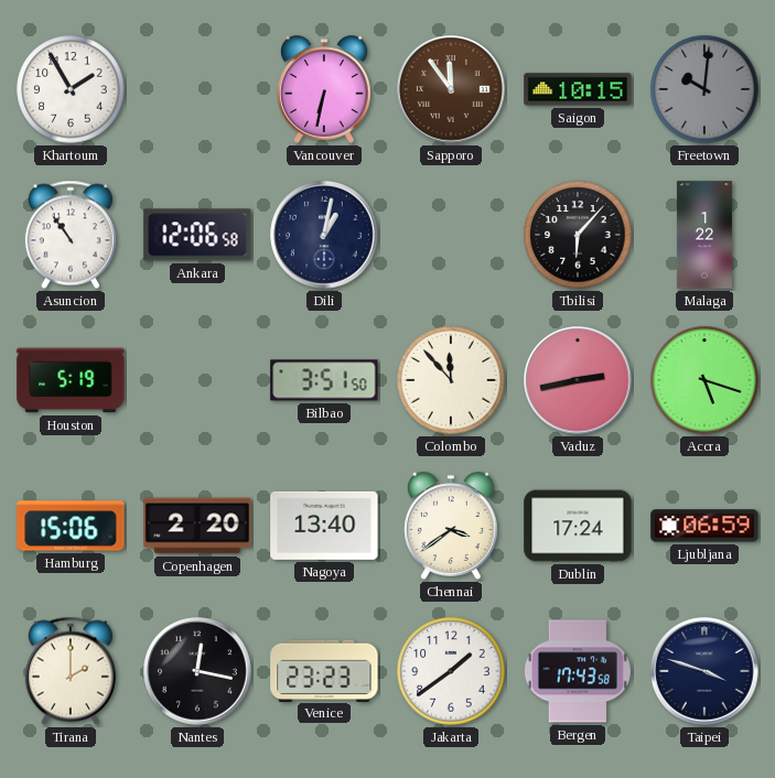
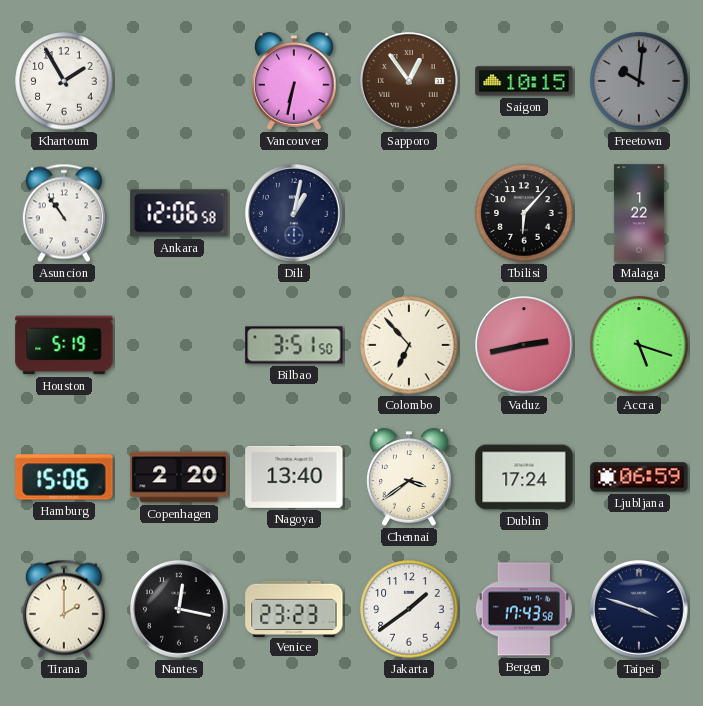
Sapporo: 11:54 -> 12:54
Colombo: 11:53 -> 6:53
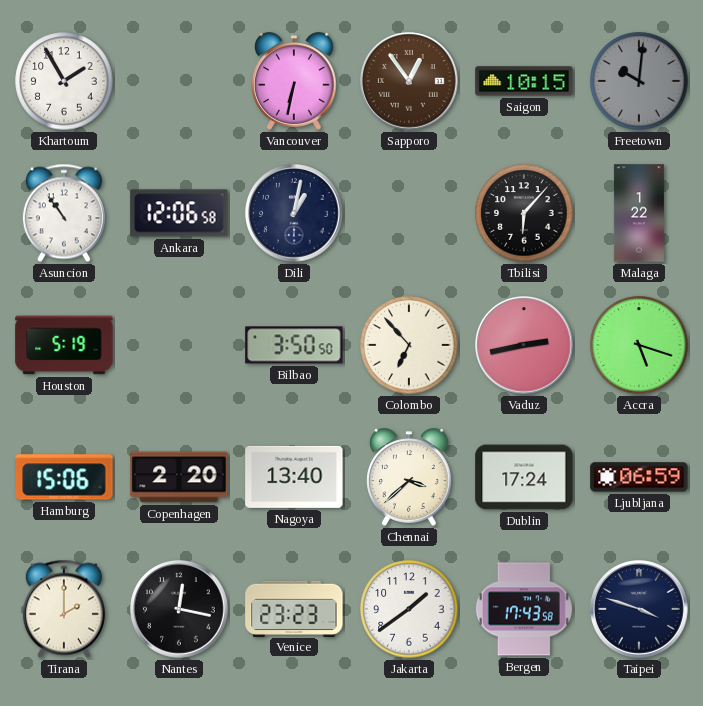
Bilbao: 3:51 -> 3:50
Chennai: 3:39 -> 3:38
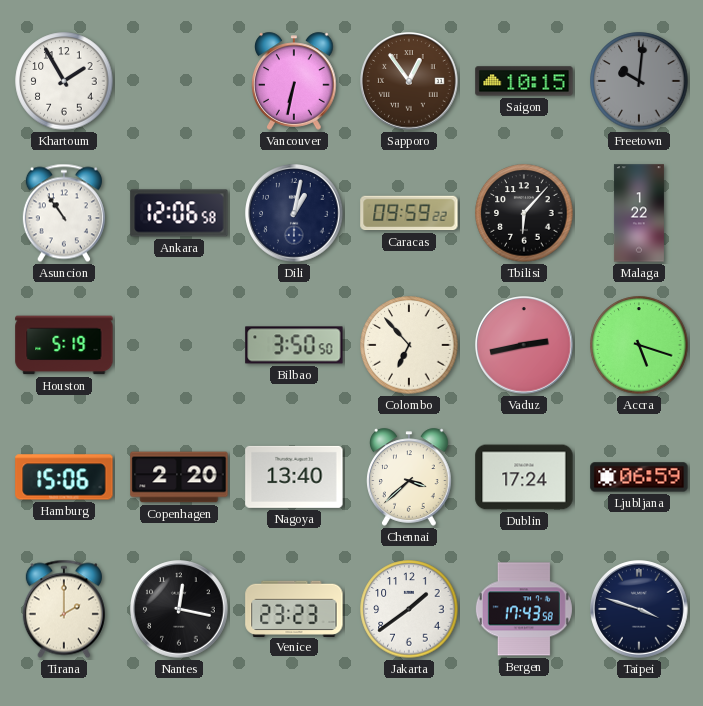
Caracas: none -> 09:59
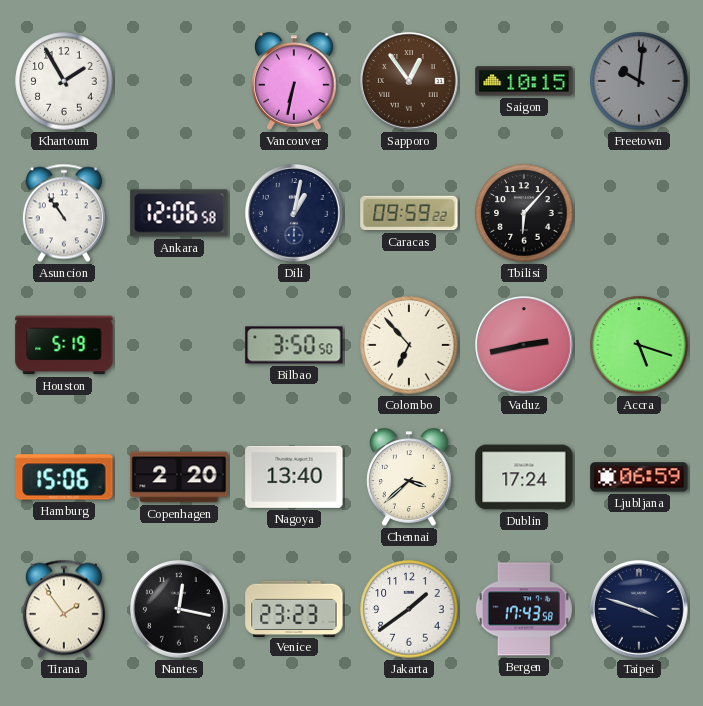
Malaga: 1:22 -> none
Tirana: 2:00 -> 1:54
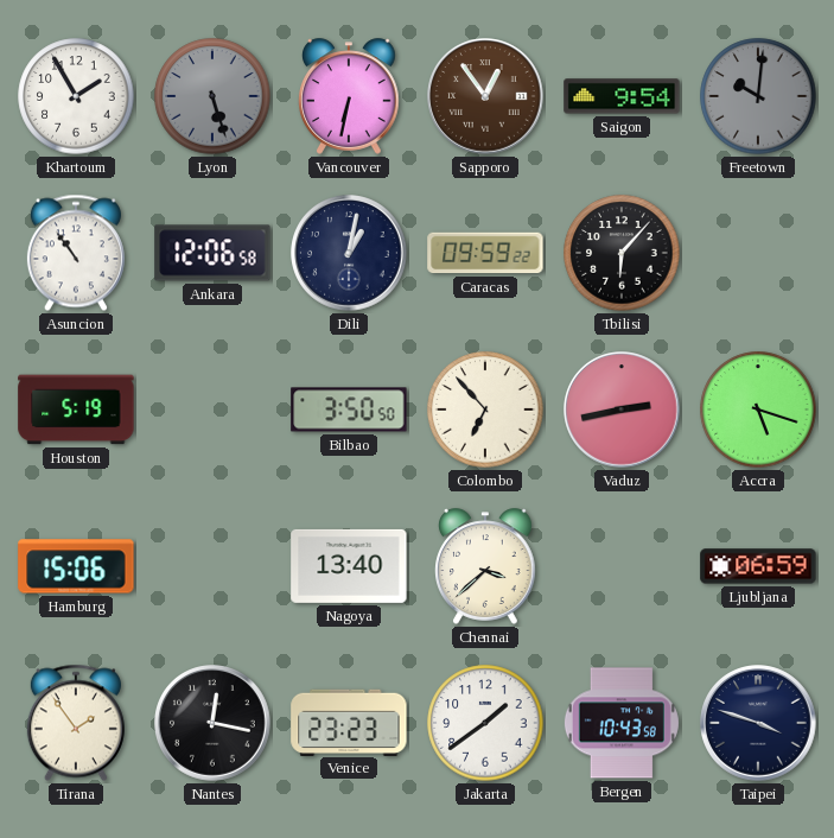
Lyon: none -> 5:27
Saigon: 10:15 -> 9:54
Copenhagen: 2:20 -> none
Dublin: 17:24 -> none
Bergen: 17:43 -> 10:43
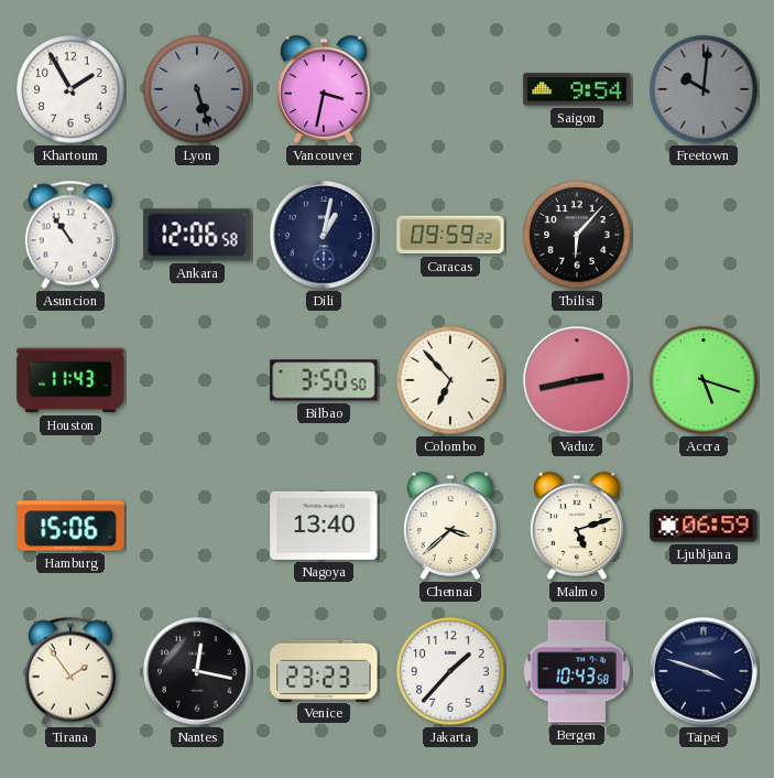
Vancouver: 6:32 -> 3:32
Sapporo: 12:54 -> none
Houston: 5:19 -> 11:43
Malmo: none -> 5:12
Jakarta: 1:39 -> 1:37
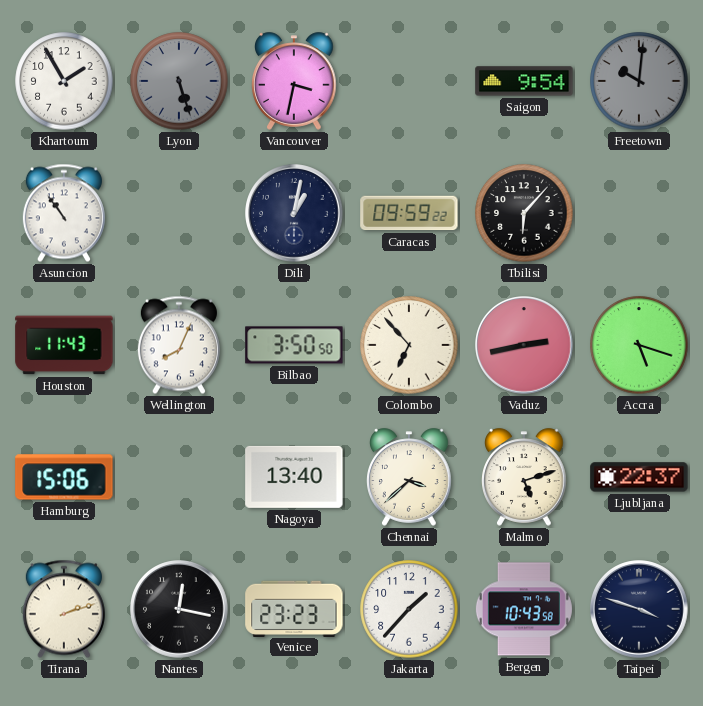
Ankara: 12:06 -> none
Wellington: none -> 8:04
Ljubljana: 06:59 -> 22:37
Tirana: 1:54 -> 2:12
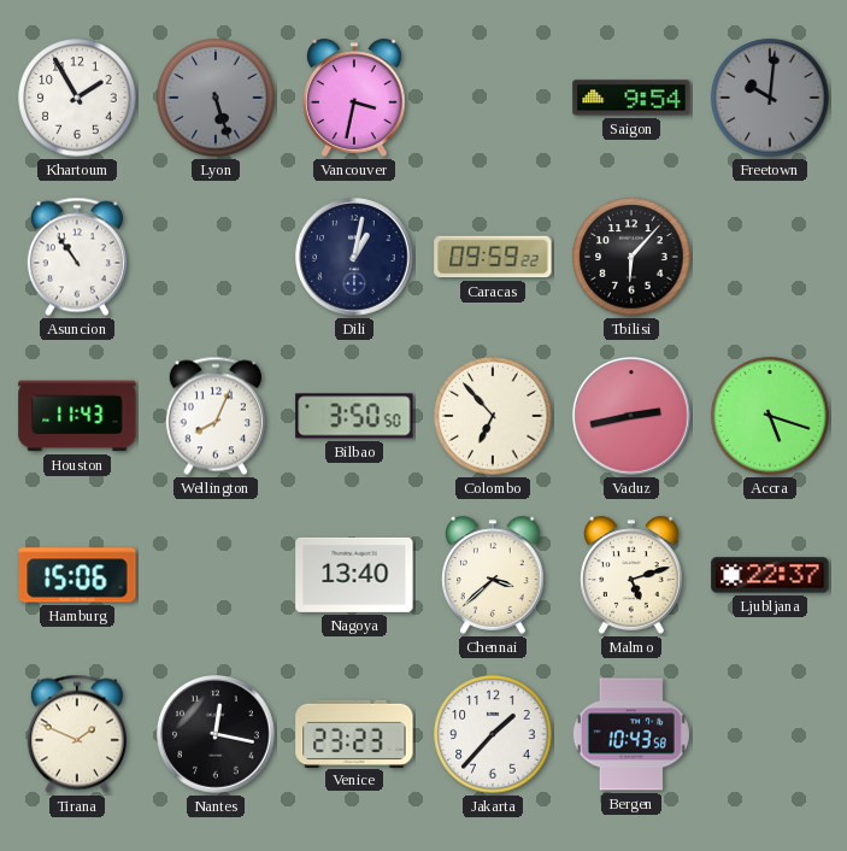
Tirana: 2:12 -> 1:49
Taipei: 3:48 -> none
